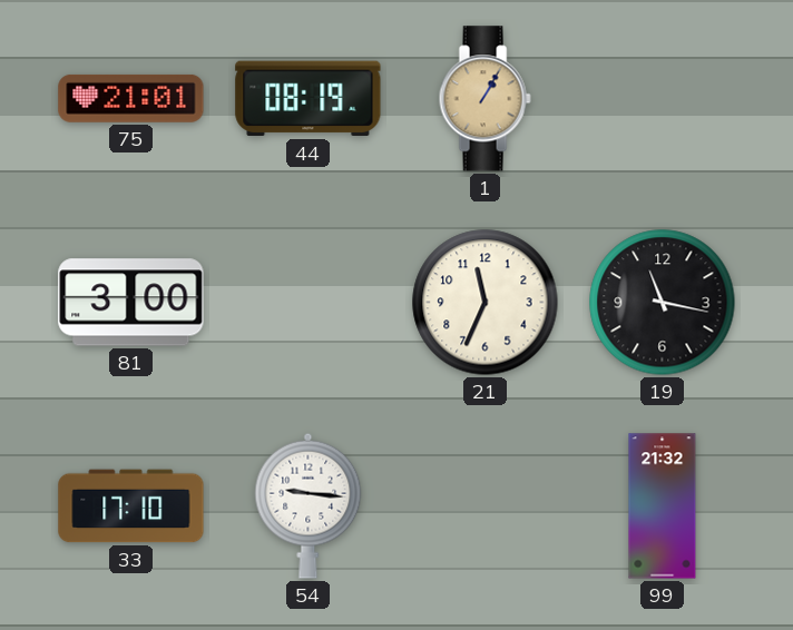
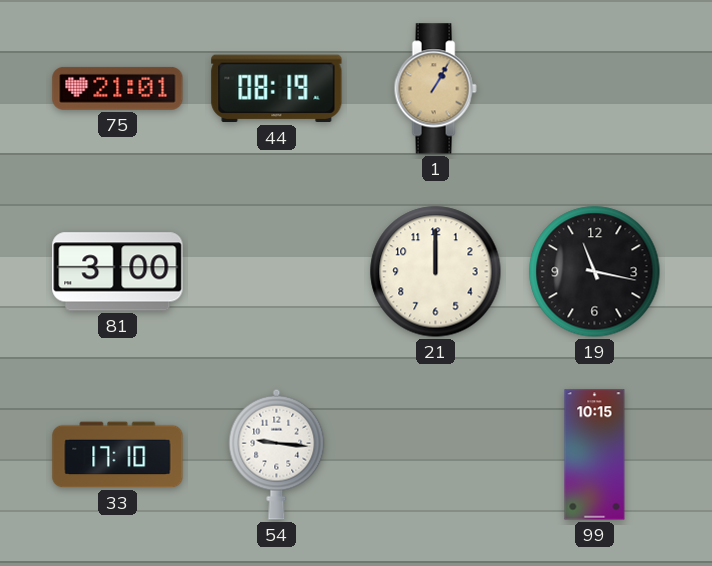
21: 11:34 -> 12:00
99: 21:32 -> 10:15
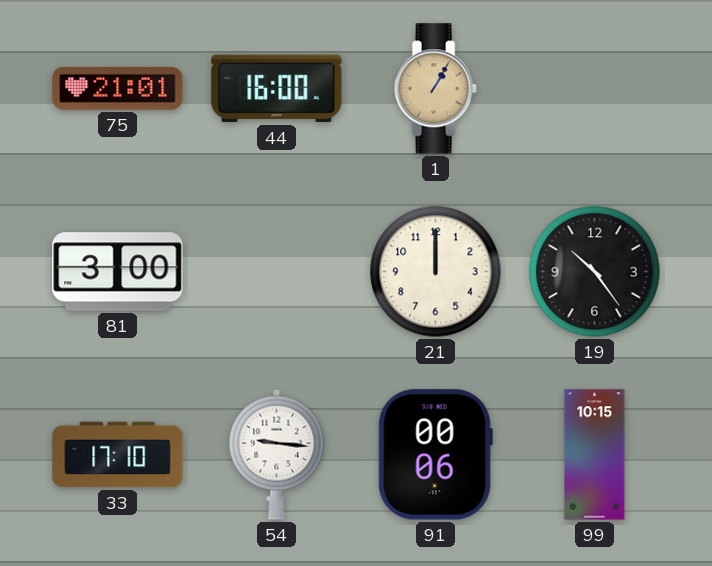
44: 08:19 -> 16:00
19: 11:17 -> 10:24
91: none -> 00:06
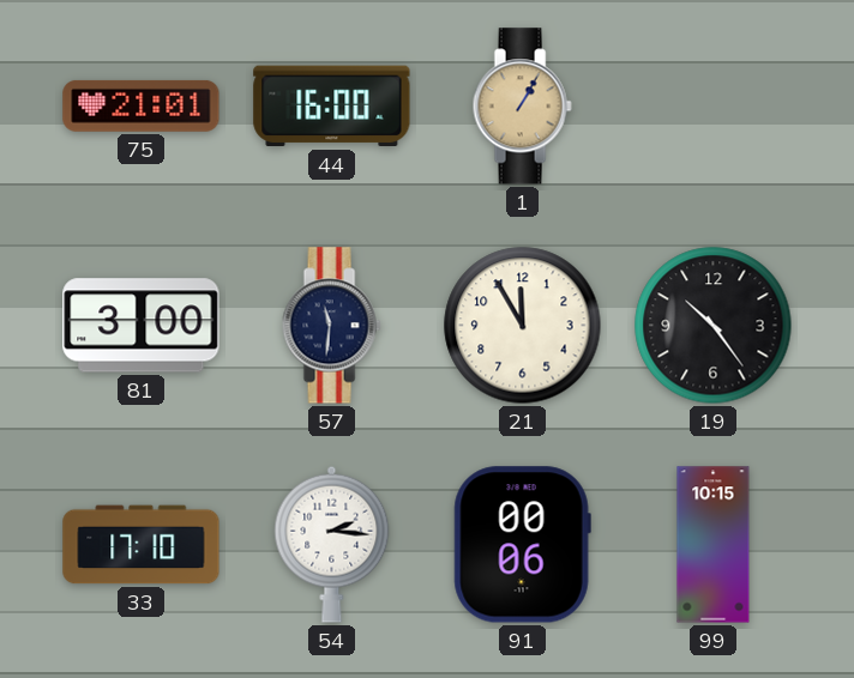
57: none -> 11:31
21: 12:00 -> 11:55
54: 9:16 -> 2:16
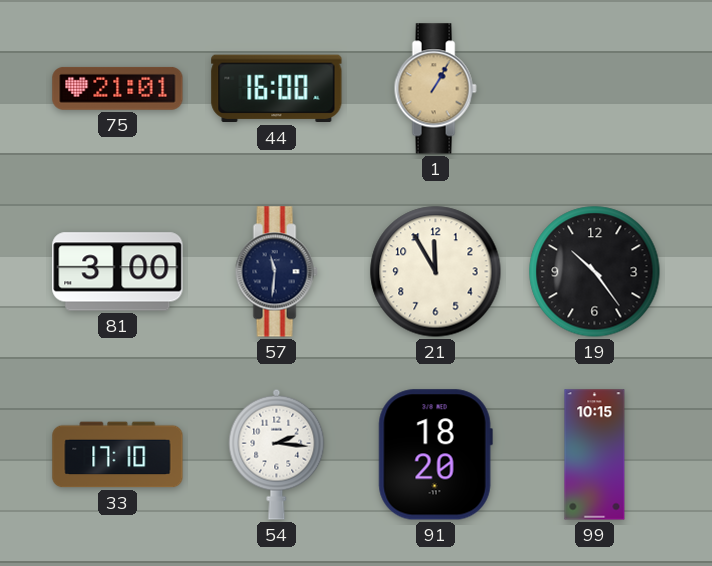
91: 00:06 -> 18:20
